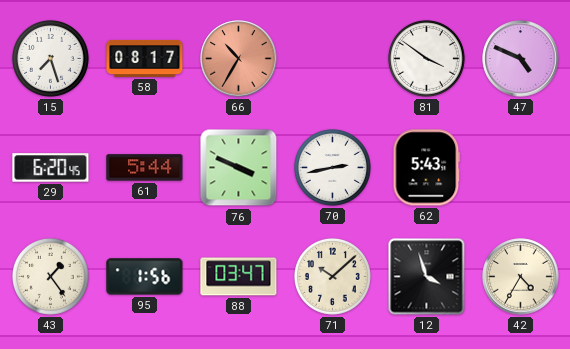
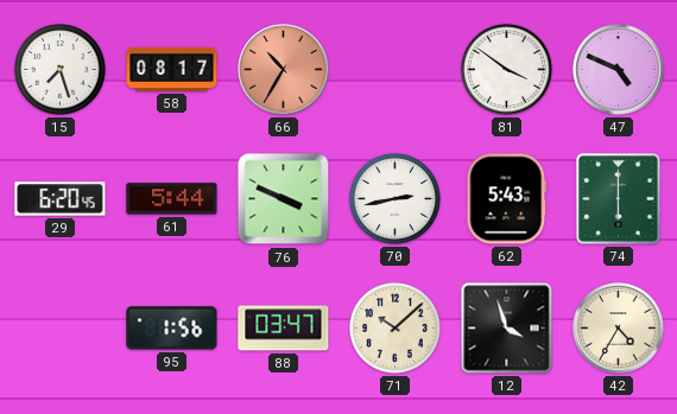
74: none -> 6:00
43: 1:24 -> none
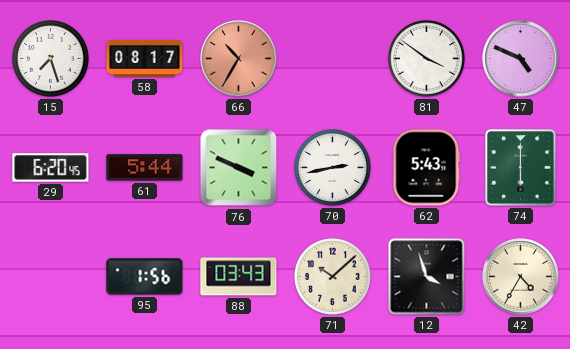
88: 03:47 -> 03:43
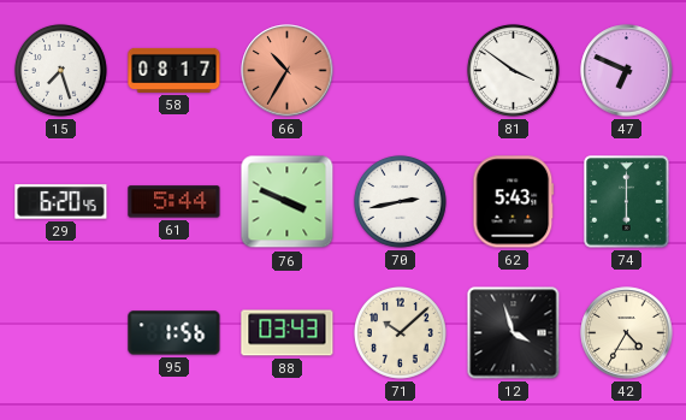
47: 4:49 -> 6:49
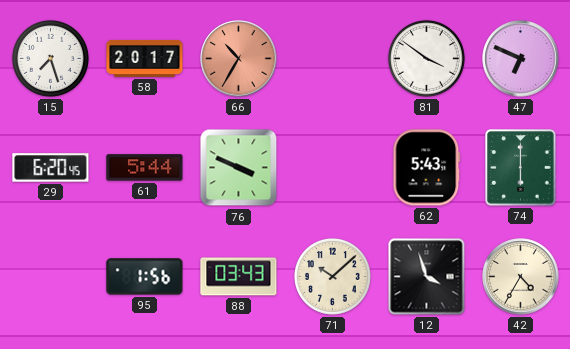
58: 08:17 -> 20:17
70: 2:43 -> none
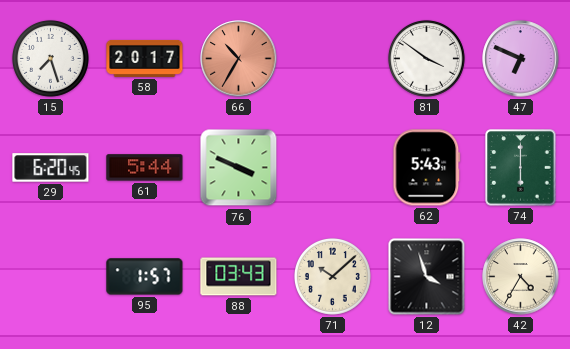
95: 1:56 -> 1:57
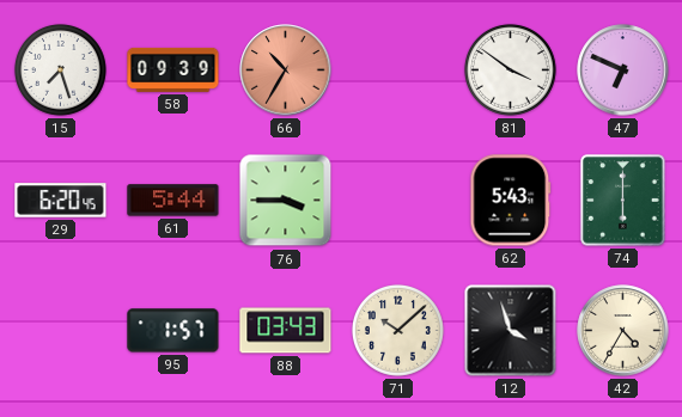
58: 20:17 -> 09:39
76: 3:49 -> 3:45
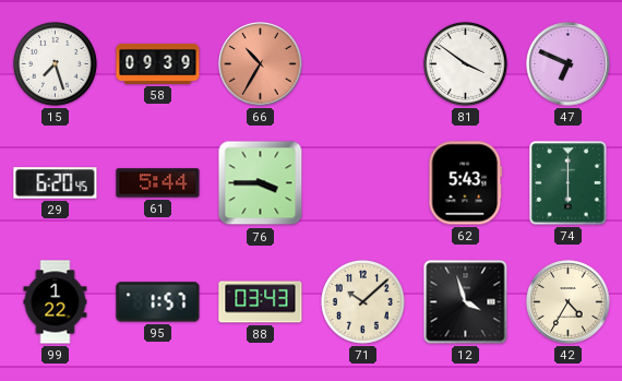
99: none -> 1:22
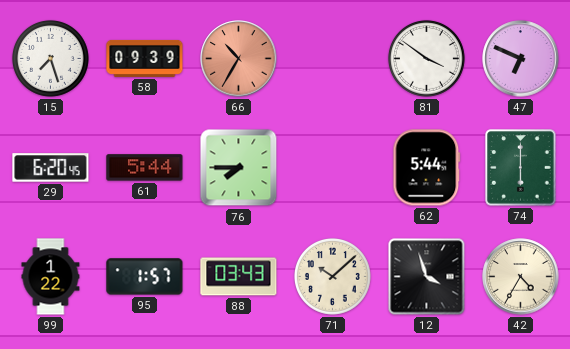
76: 3:45 -> 7:45
62: 5:43 -> 5:44
